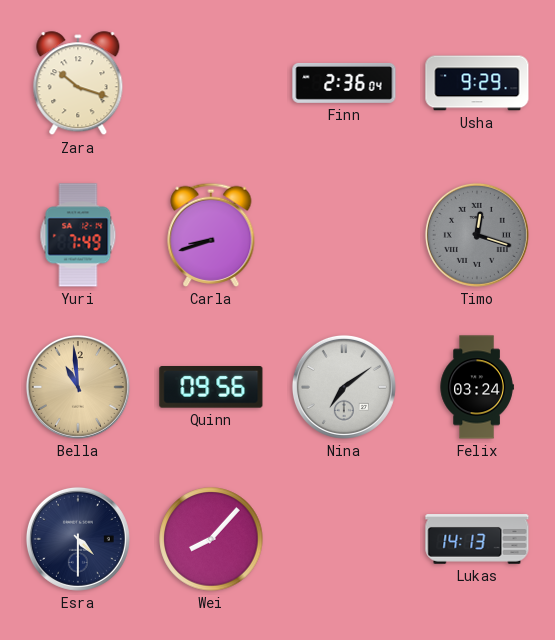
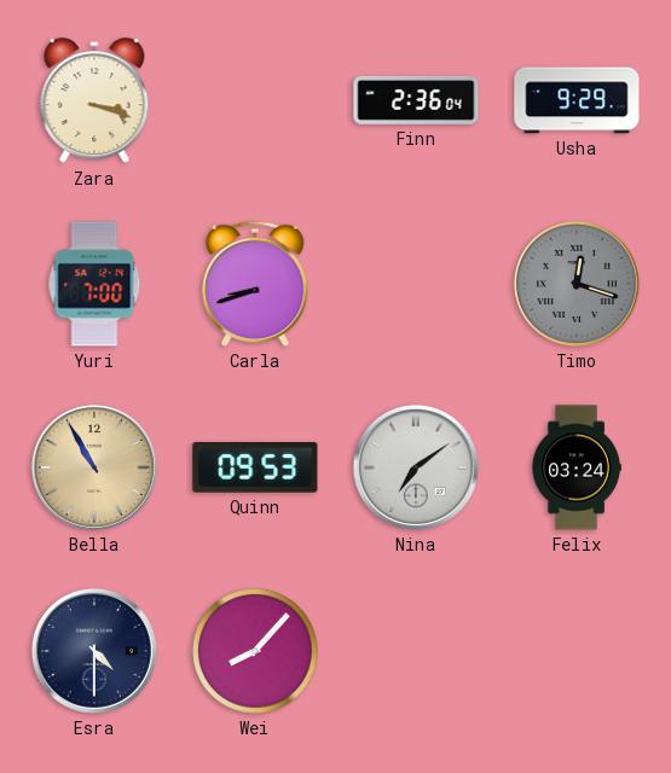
Zara: 10:18 -> 3:18
Yuri: 7:49 -> 7:00
Bella: 10:59 -> 10:55
Quinn: 09:56 -> 09:53
Lukas: 14:13 -> none
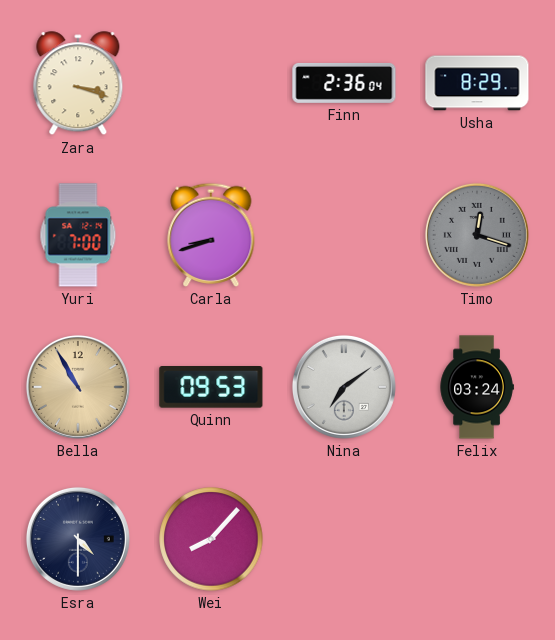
Usha: 9:29 -> 8:29
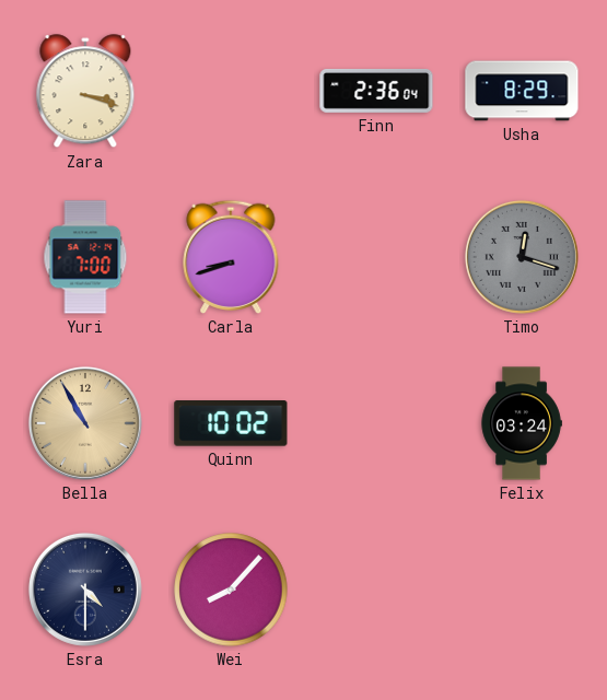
Quinn: 09:53 -> 10:02
Nina: 7:09 -> none
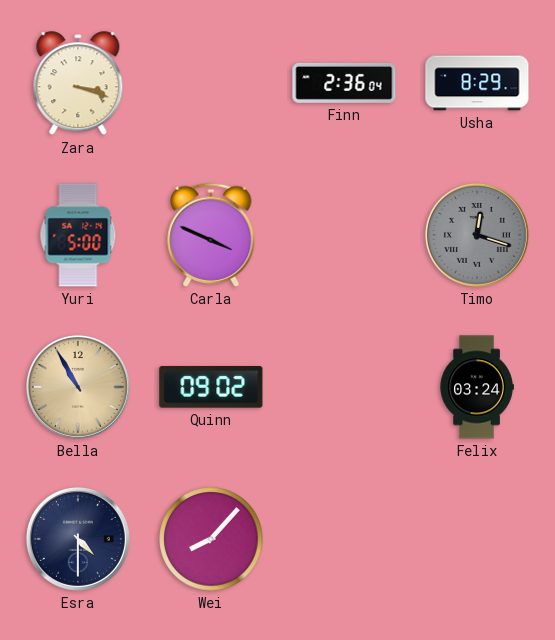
Yuri: 7:00 -> 5:00
Carla: 8:42 -> 3:49
Quinn: 10:02 -> 09:02
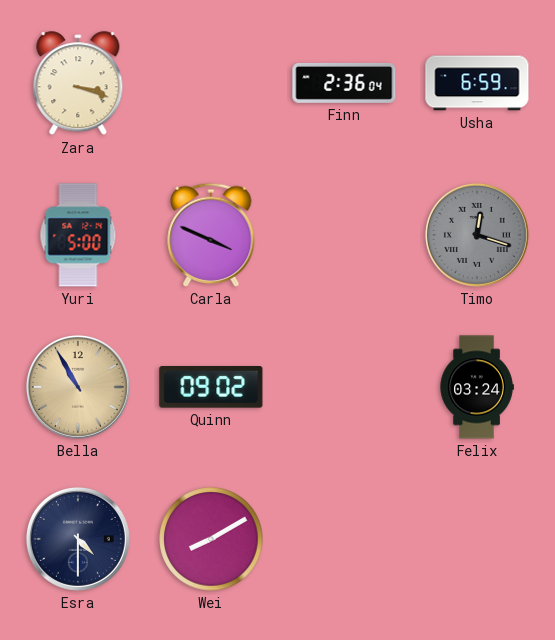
Usha: 8:29 -> 6:59
Wei: 8:07 -> 8:10
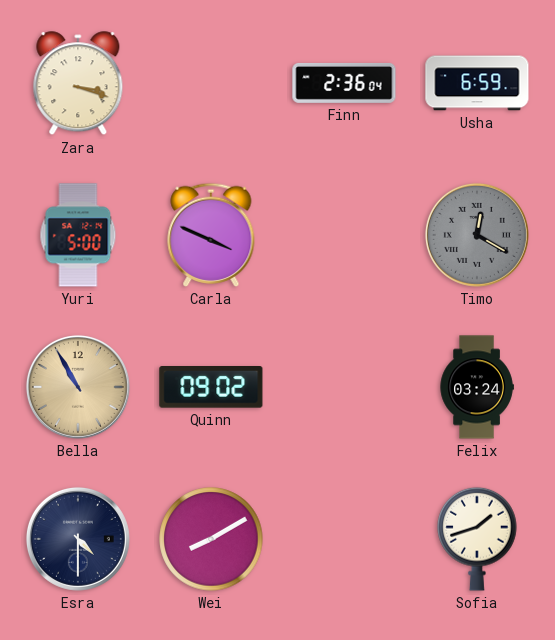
Timo: 12:18 -> 12:20
Sofia: none -> 1:42
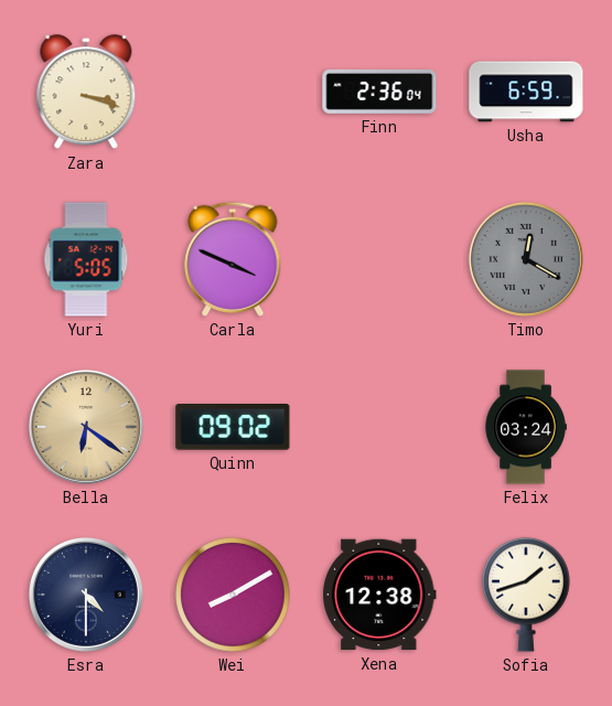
Yuri: 5:00 -> 5:05
Bella: 10:55 -> 6:21
Xena: none -> 12:38
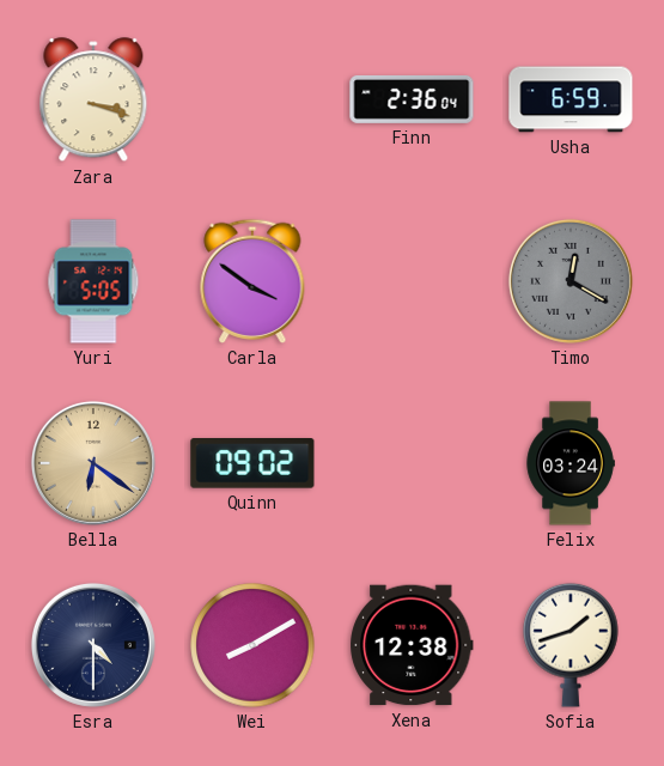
Carla: 3:49 -> 3:51
